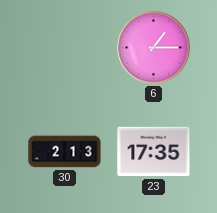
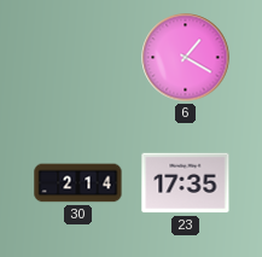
6: 1:15 -> 1:20
30: 2:13 -> 2:14
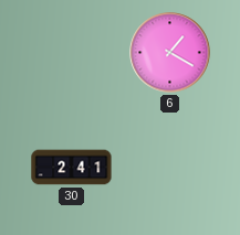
30: 2:14 -> 2:41
23: 17:35 -> none
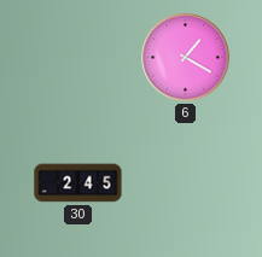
30: 2:41 -> 2:45
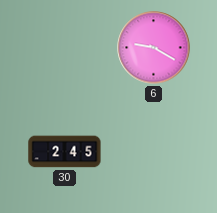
6: 1:20 -> 9:20
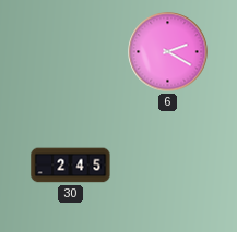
6: 9:20 -> 2:20
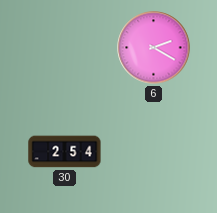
30: 2:45 -> 2:54
